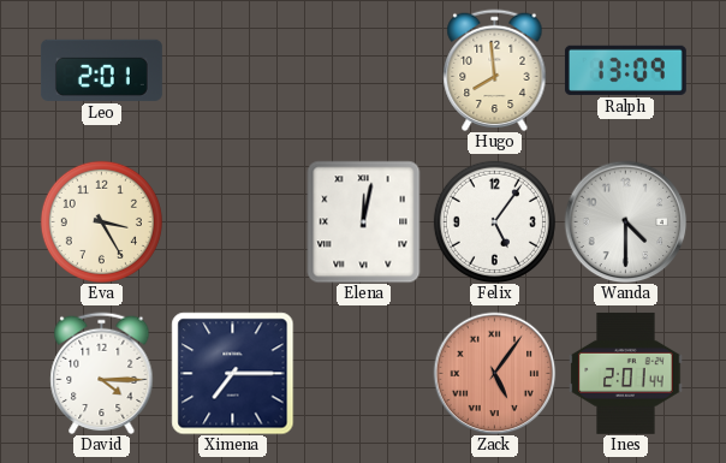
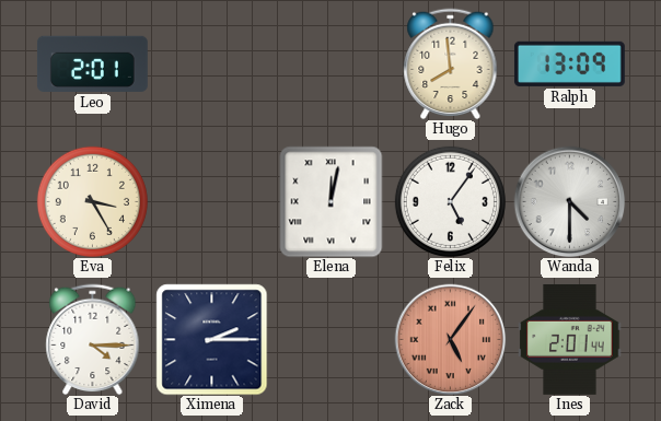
Ximena: 7:15 -> 2:15
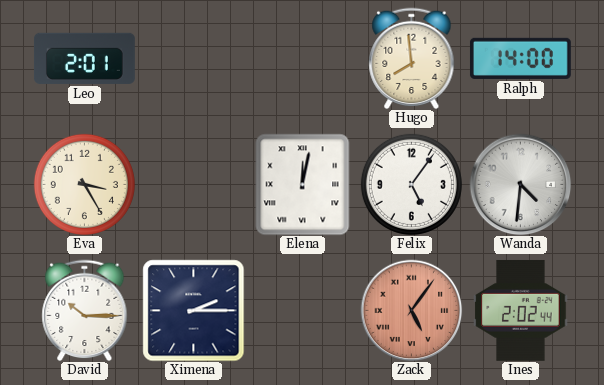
Ralph: 13:09 -> 14:00
Wanda: 4:30 -> 4:31
David: 4:15 -> 10:15
Ines: 2:01 -> 2:02
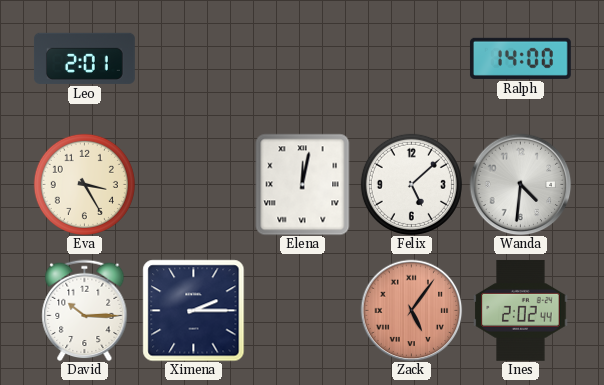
Hugo: 7:59 -> none
Felix: 5:06 -> 5:08
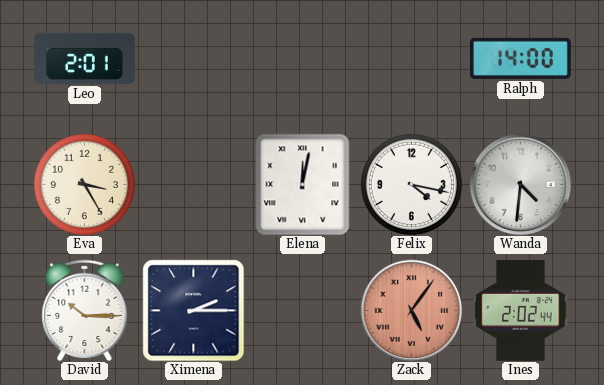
Felix: 5:08 -> 4:17
